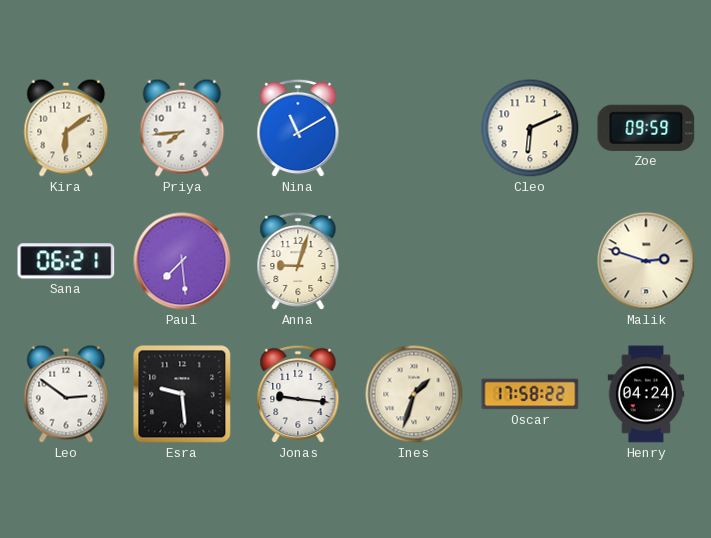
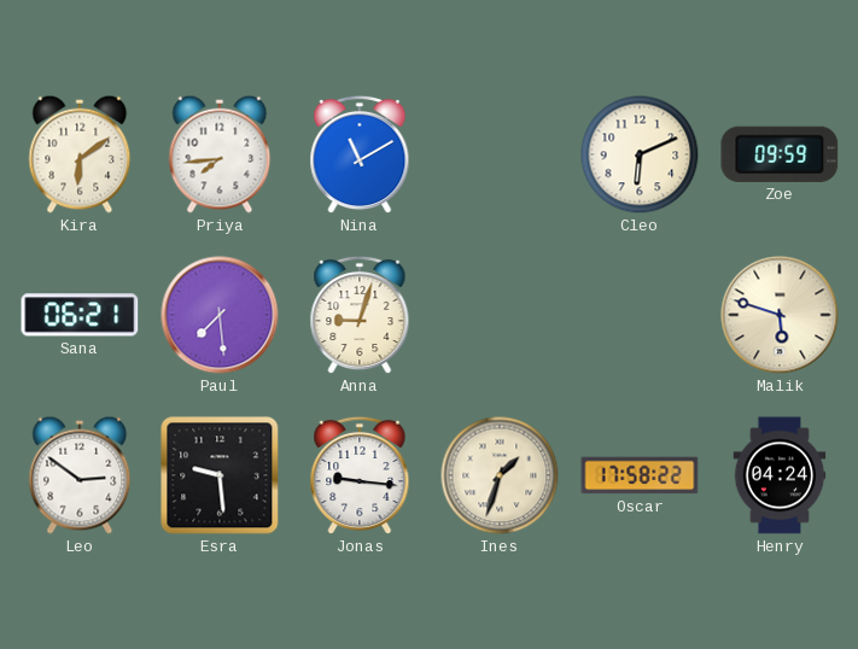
Malik: 2:48 -> 5:48
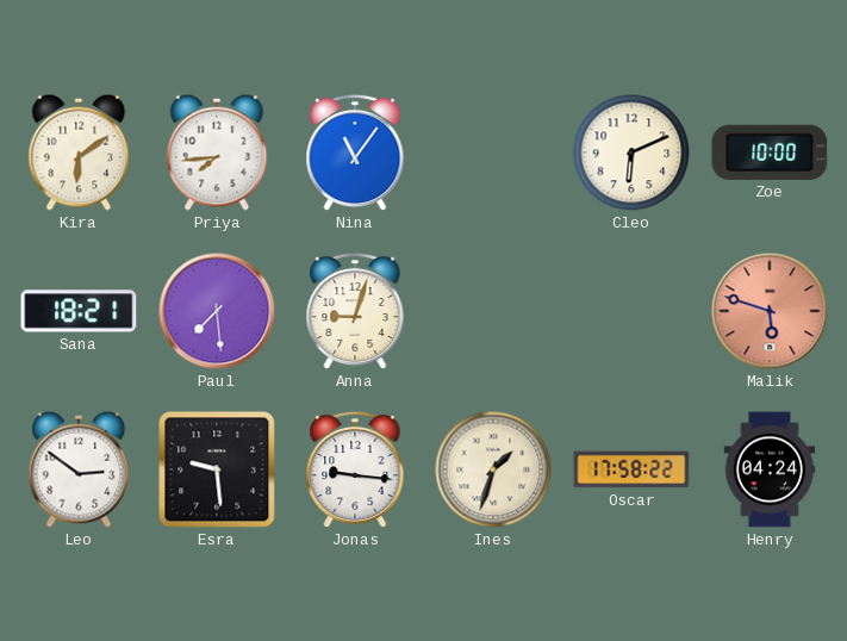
Nina: 11:10 -> 11:06
Zoe: 09:59 -> 10:00
Sana: 06:21 -> 18:21
Malik dial: cream -> salmon
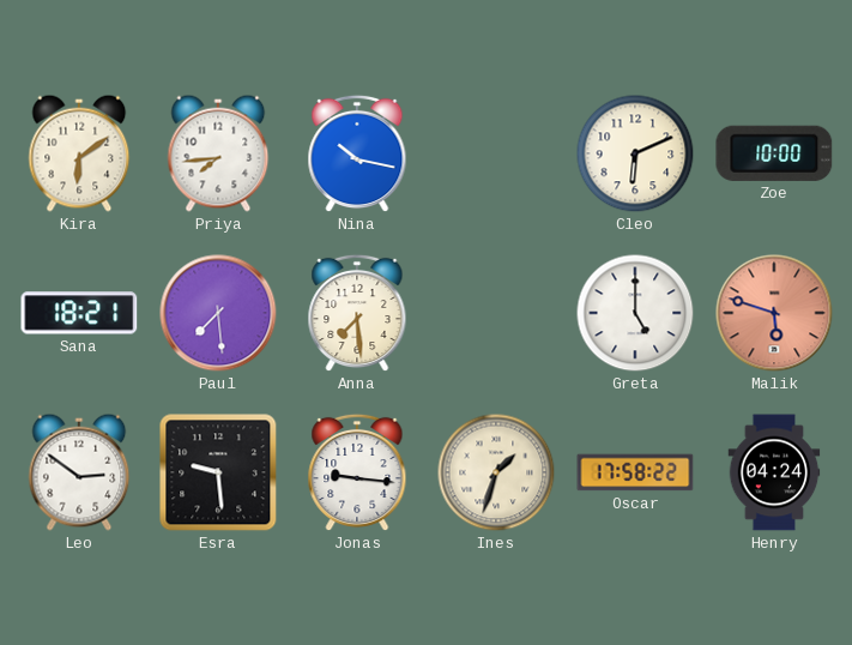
Nina: 11:06 -> 10:17
Anna: 9:03 -> 7:29
Greta: none -> 5:00
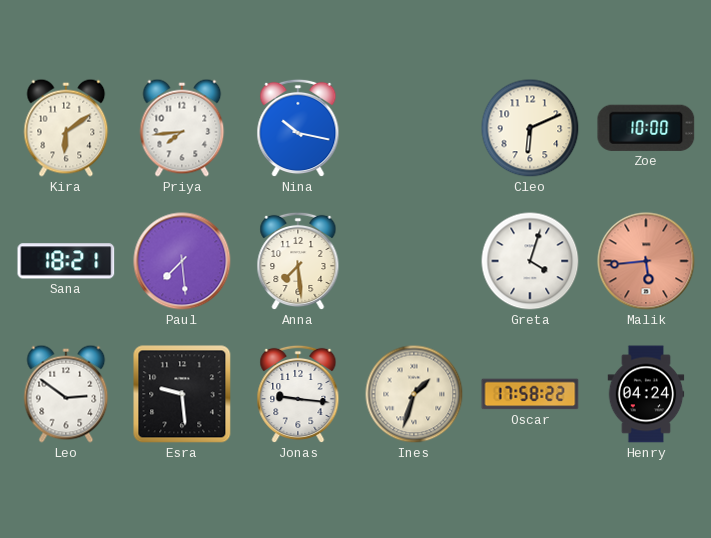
Greta: 5:00 -> 4:03
Malik: 5:48 -> 5:44
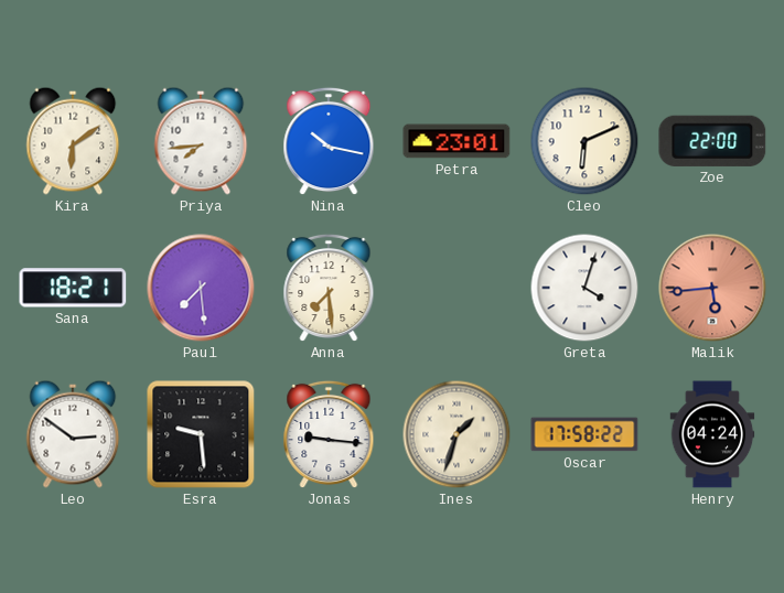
Petra: none -> 23:01
Zoe: 10:00 -> 22:00
